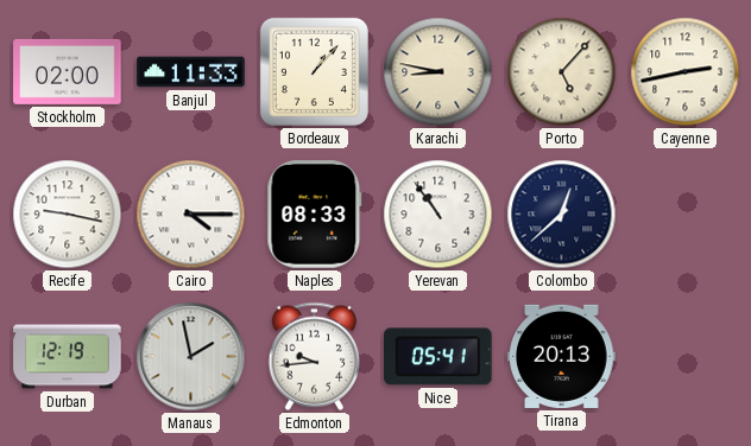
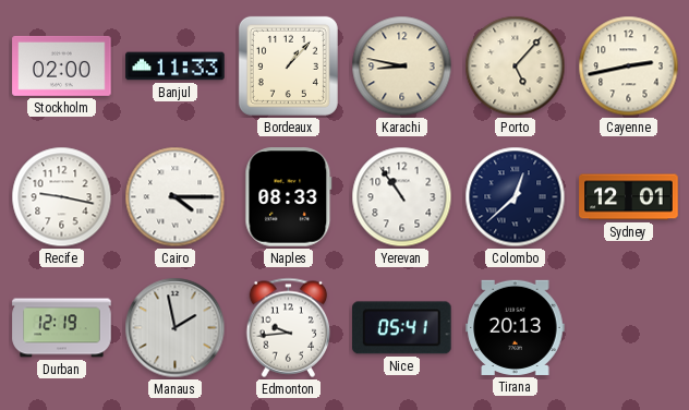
Sydney: none -> 12:01
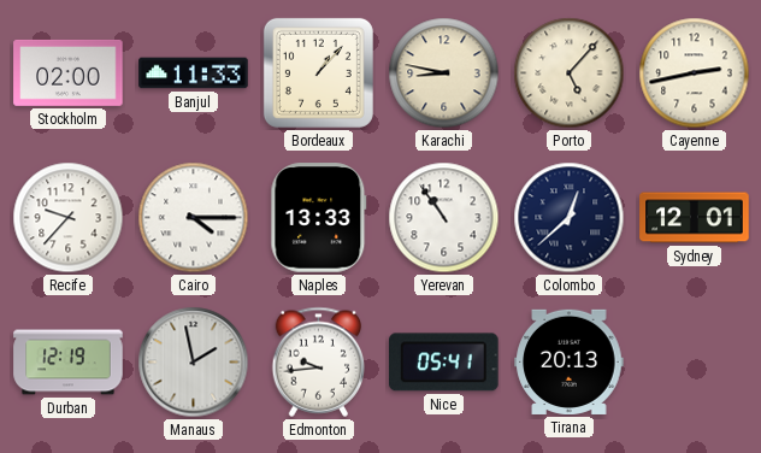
Recife: 9:17 -> 9:37
Naples: 08:33 -> 13:33
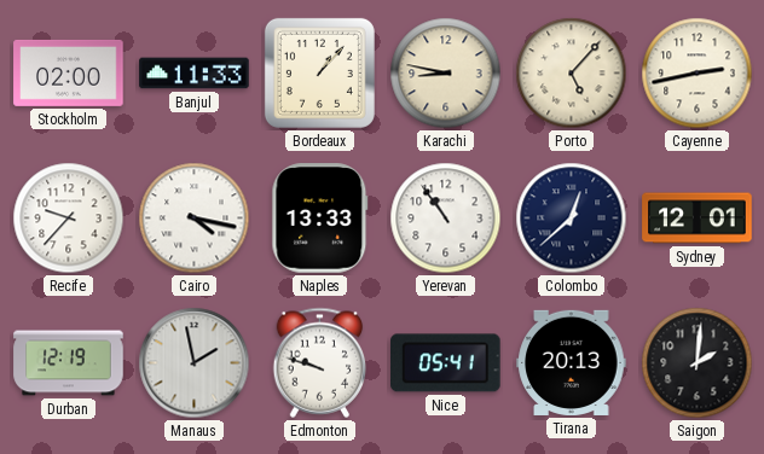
Cairo: 4:15 -> 4:17
Edmonton: 9:44 -> 9:48
Saigon: none -> 2:01
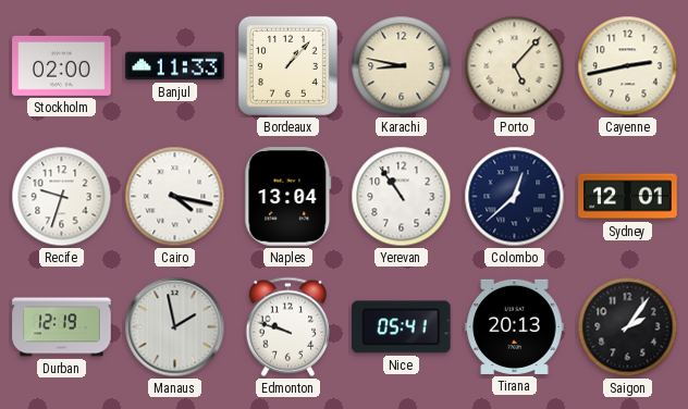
Recife: 9:37 -> 9:33
Naples: 13:33 -> 13:04
Saigon: 2:01 -> 2:06
